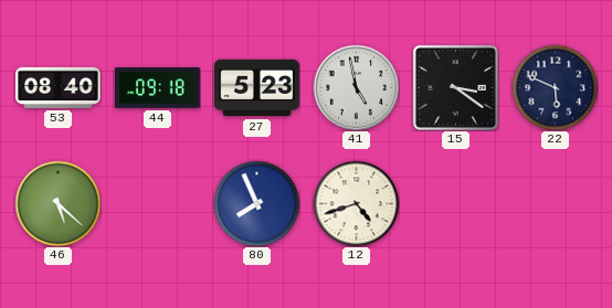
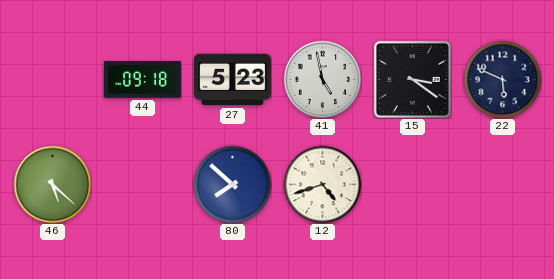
53: 08:40 -> none
80: 7:56 -> 7:52
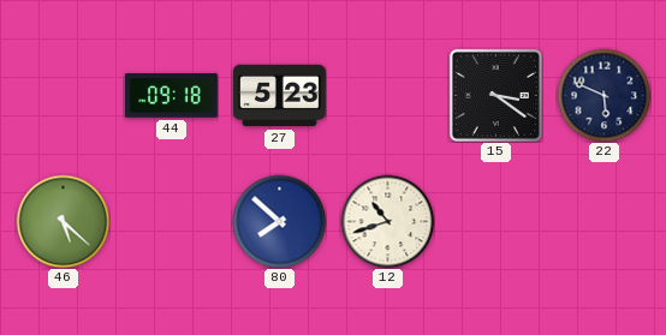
41: 4:58 -> none
12: 4:42 -> 10:42
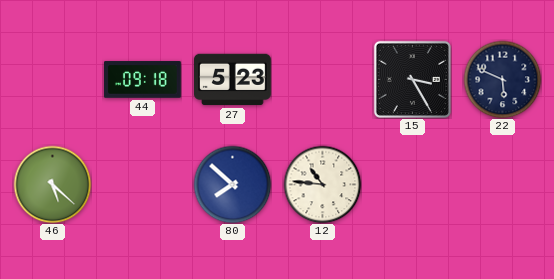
15: 3:21 -> 3:25
12: 10:42 -> 10:46
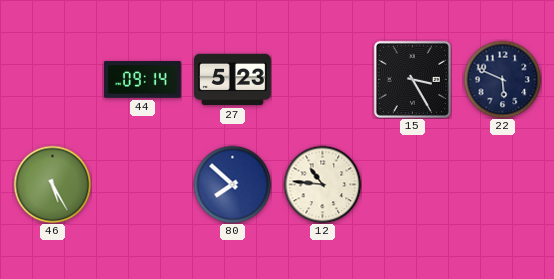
44: 09:18 -> 09:14
46: 5:22 -> 5:25
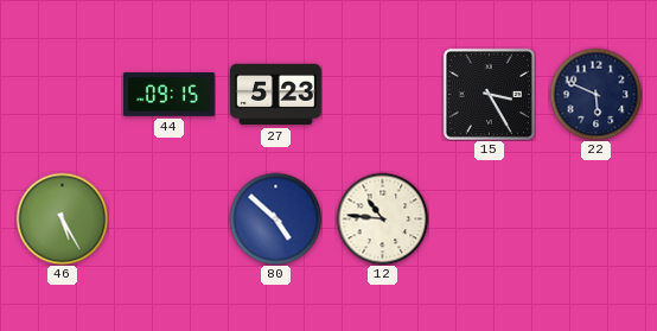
44: 09:14 -> 09:15
80: 7:52 -> 4:52
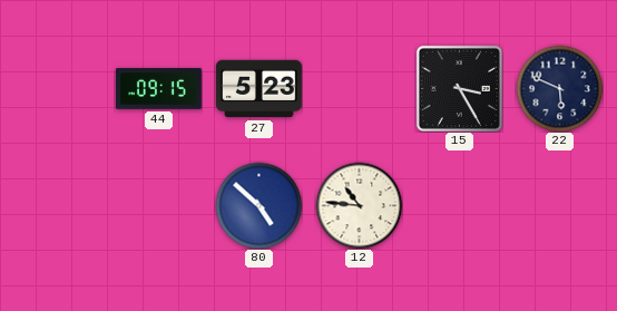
46: 5:25 -> none
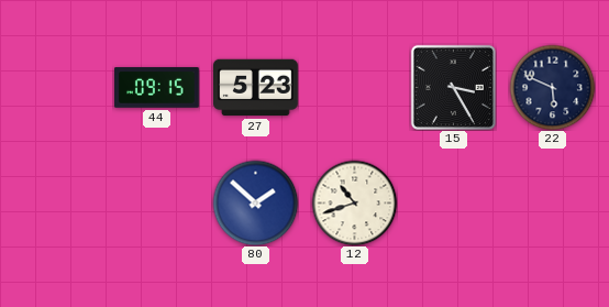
80: 4:52 -> 1:52
12: 10:46 -> 10:42
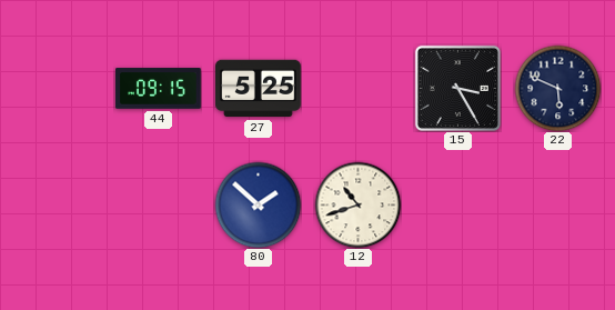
27: 5:23 -> 5:25
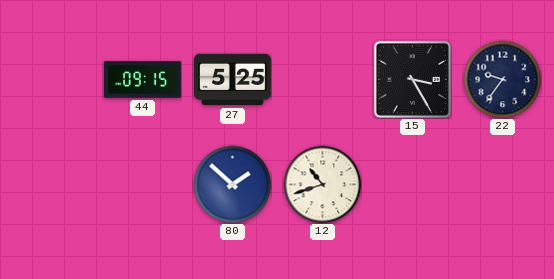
22: 5:49 -> 9:36
